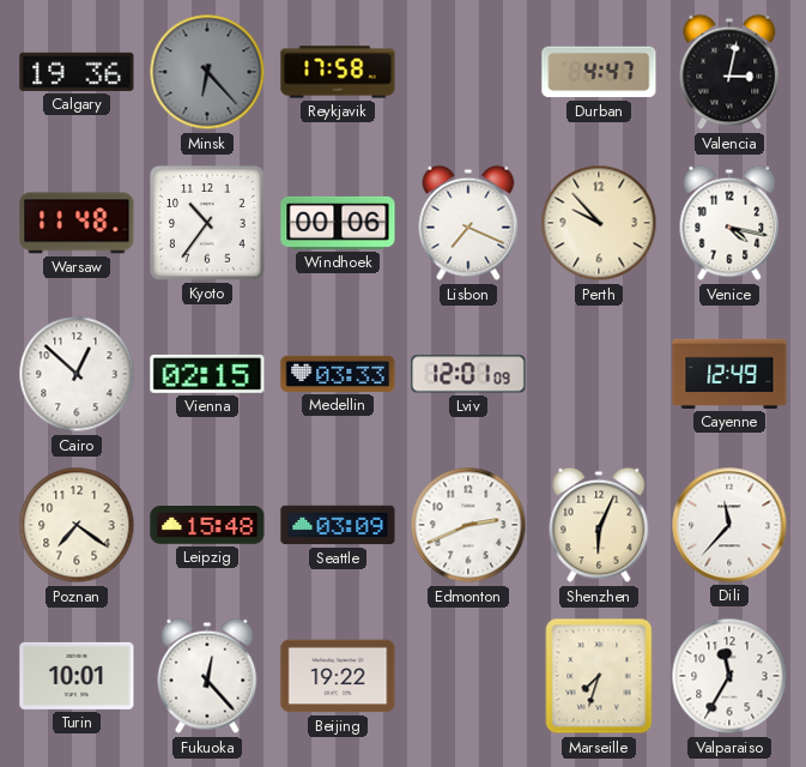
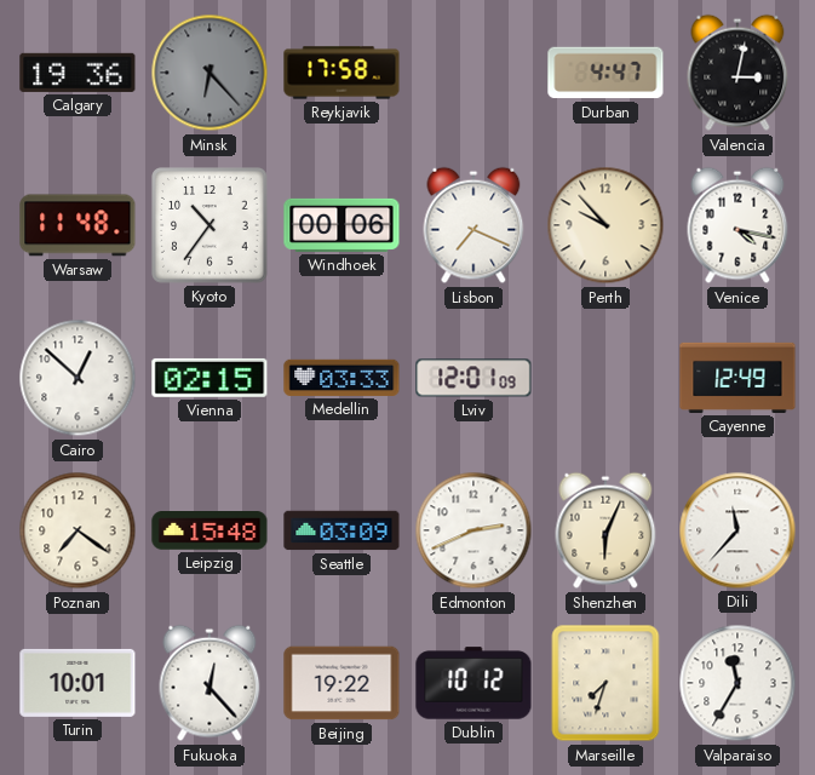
Dublin: none -> 10:12
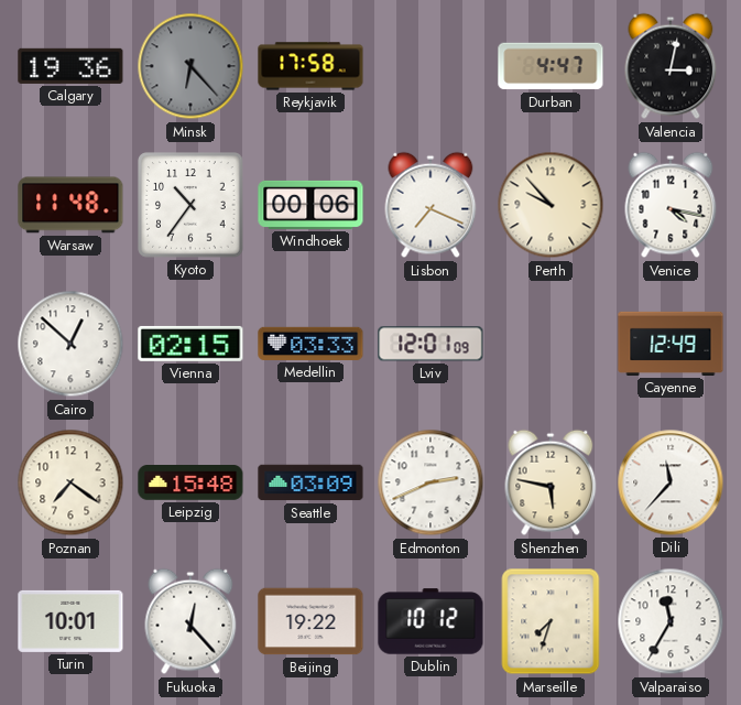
Shenzhen: 6:04 -> 5:47
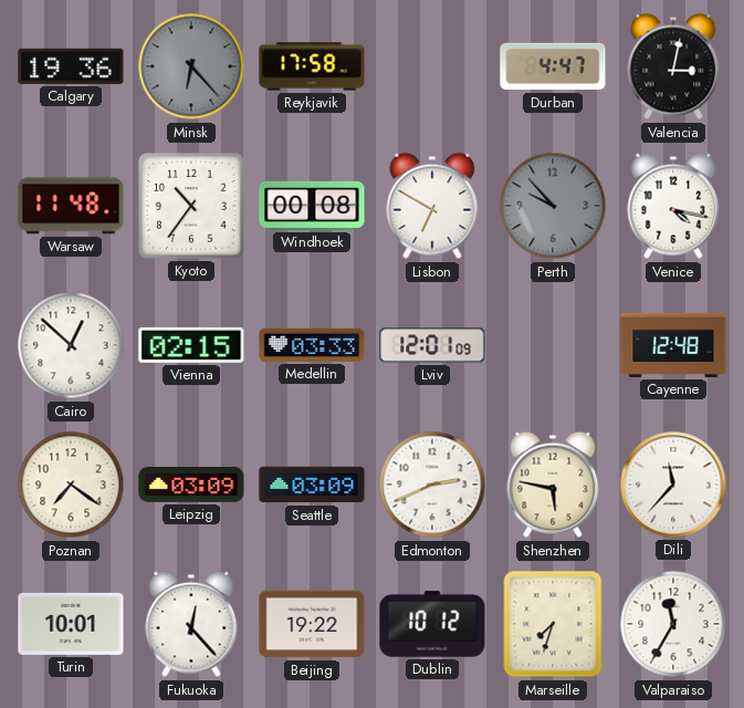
Windhoek: 00:06 -> 00:08
Lisbon: 7:19 -> 6:50
Perth dial: cream -> grey
Cayenne: 12:49 -> 12:48
Leipzig: 15:48 -> 03:09
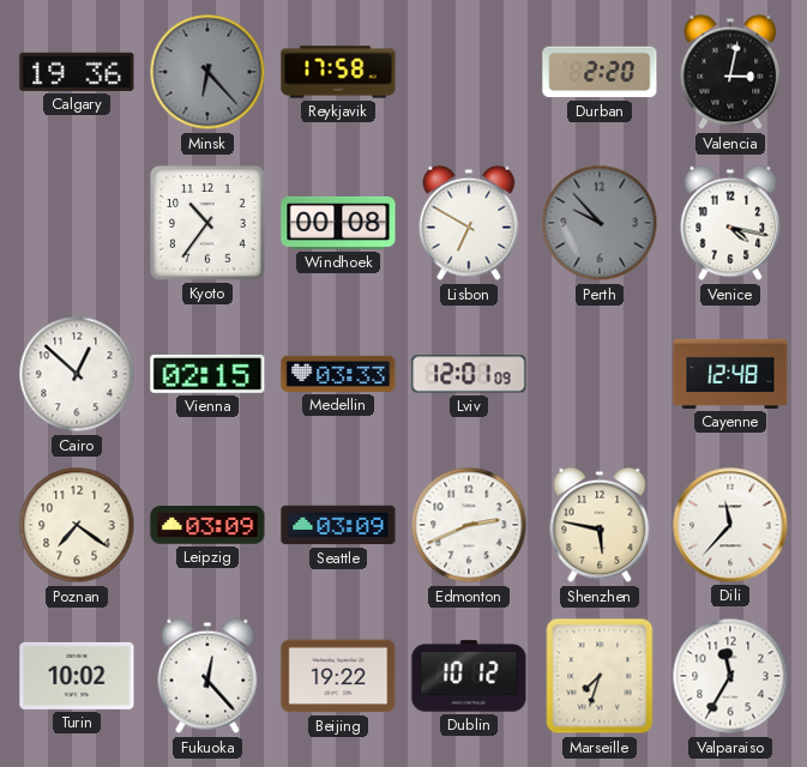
Durban: 4:47 -> 2:20
Warsaw: 11:48 -> none
Turin: 10:01 -> 10:02
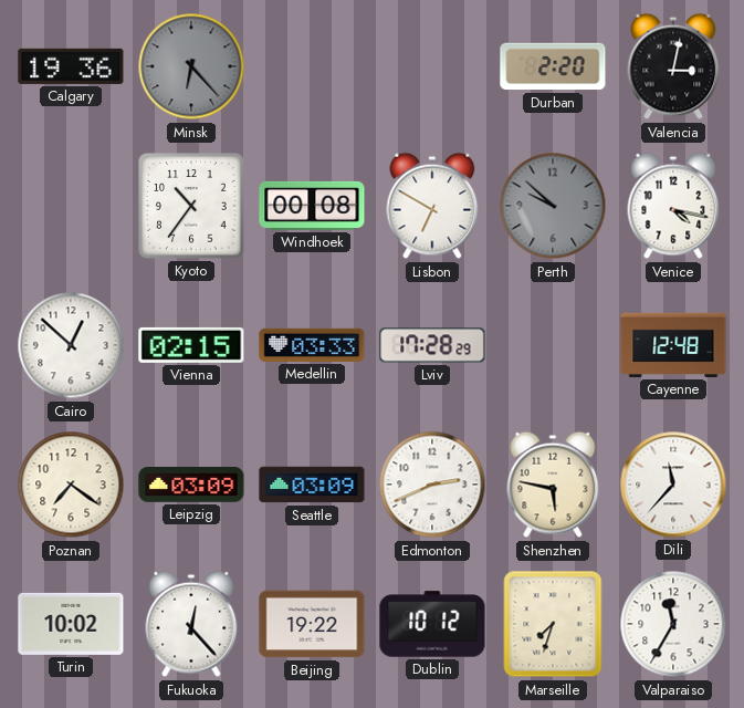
Reykjavik: 17:58 -> none
Perth: 9:53 -> 9:52
Lviv: 12:01 -> 17:28
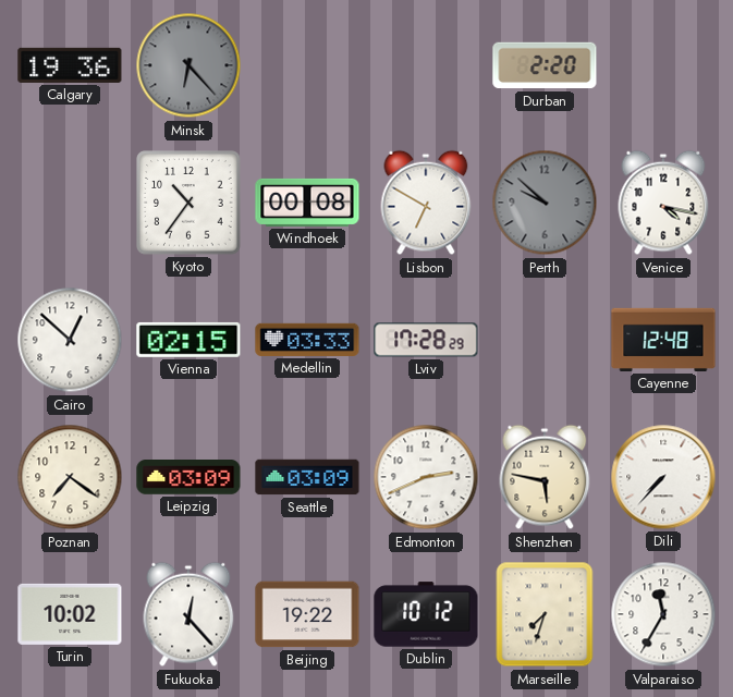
Valencia: 3:02 -> none
Dili: 11:37 -> 7:37
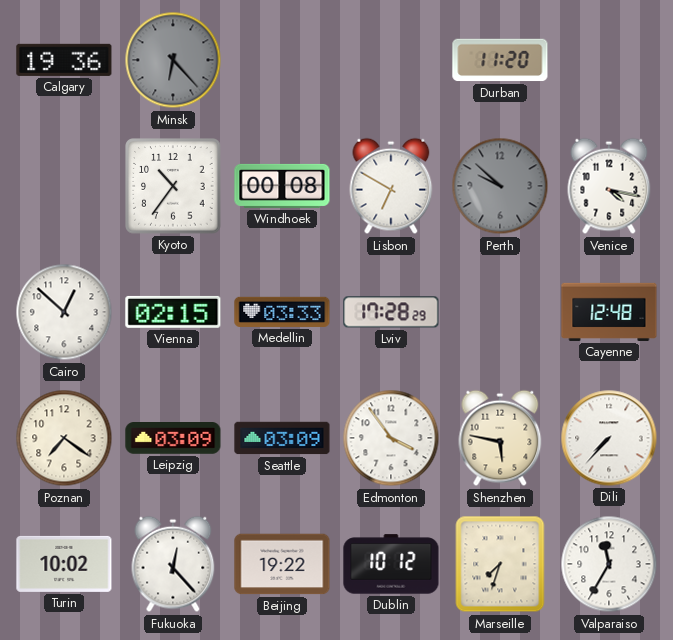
Durban: 2:20 -> 11:20
Edmonton: 2:41 -> 3:54
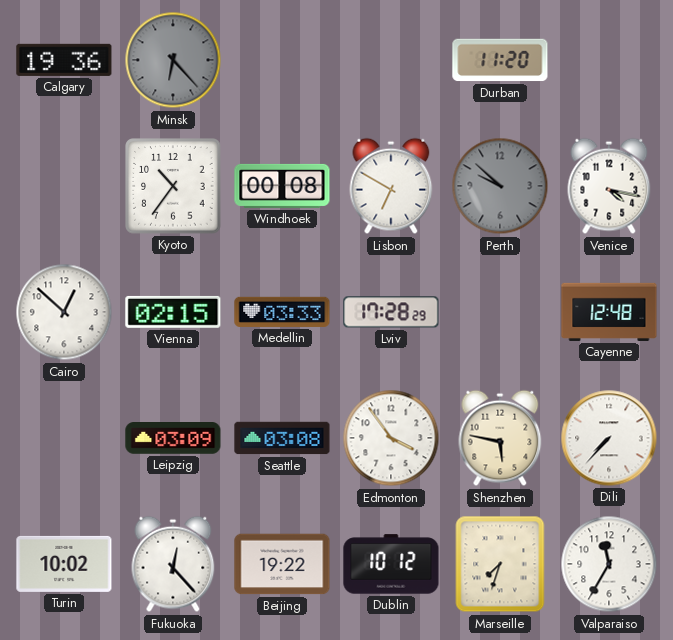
Poznan: 7:21 -> none
Seattle: 03:09 -> 03:08
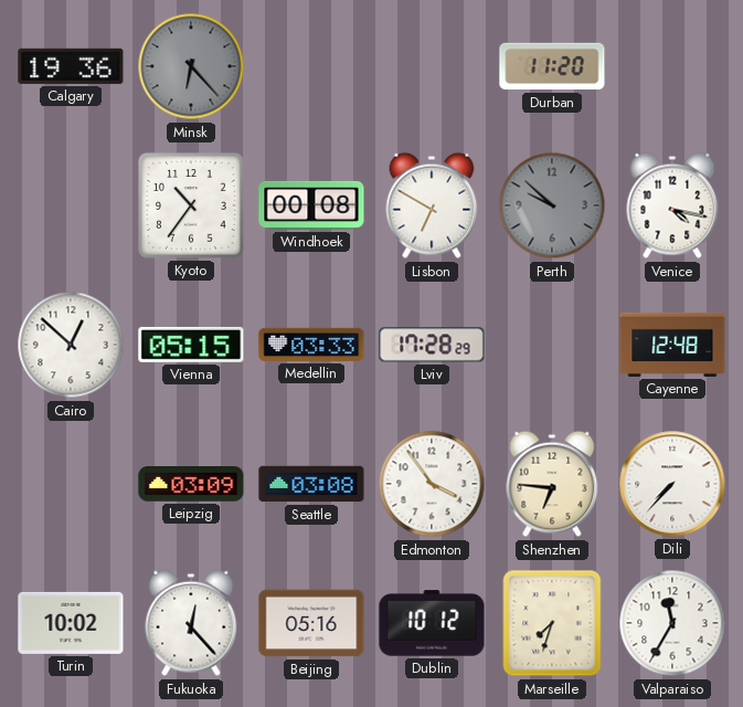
Vienna: 02:15 -> 05:15
Shenzhen: 5:47 -> 6:46
Beijing: 19:22 -> 05:16
